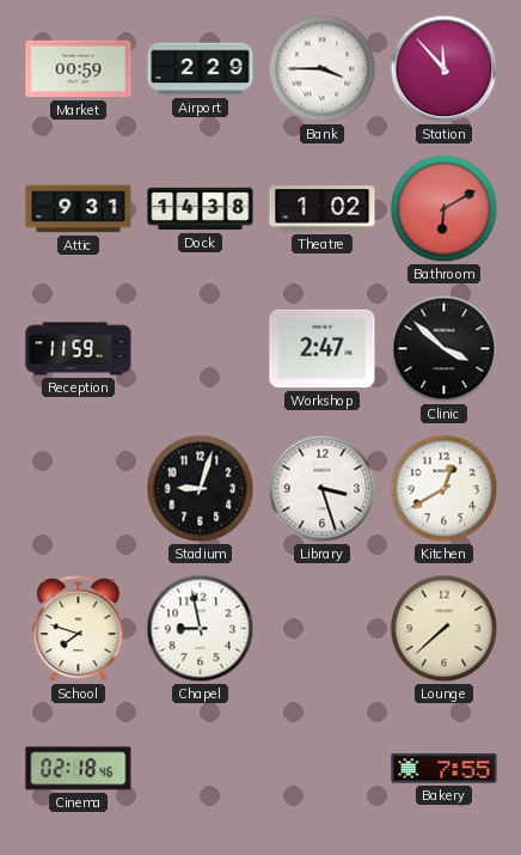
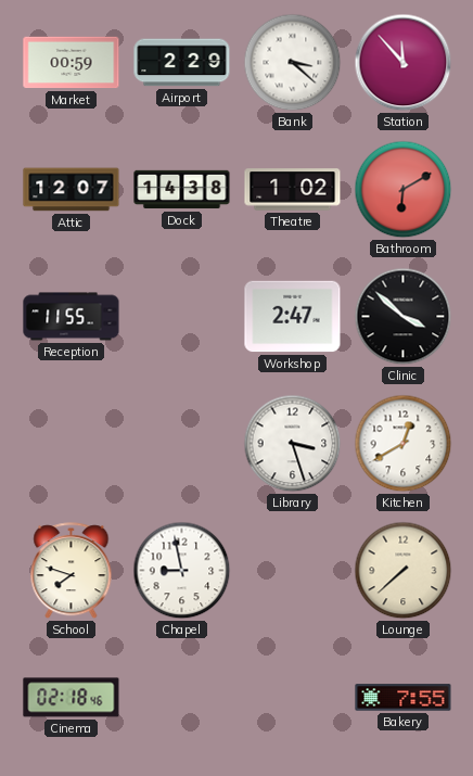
Bank: 3:45 -> 3:22
Attic: 9:31 -> 12:07
Reception: 11:59 -> 11:55
Stadium: 9:03 -> none
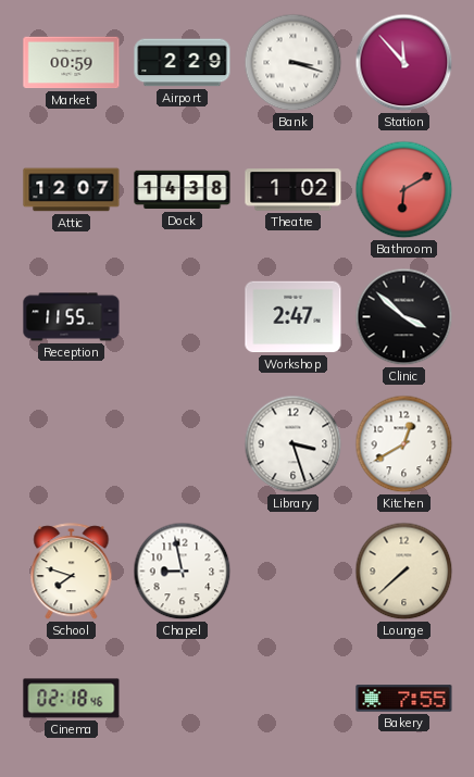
Bank: 3:22 -> 3:18
